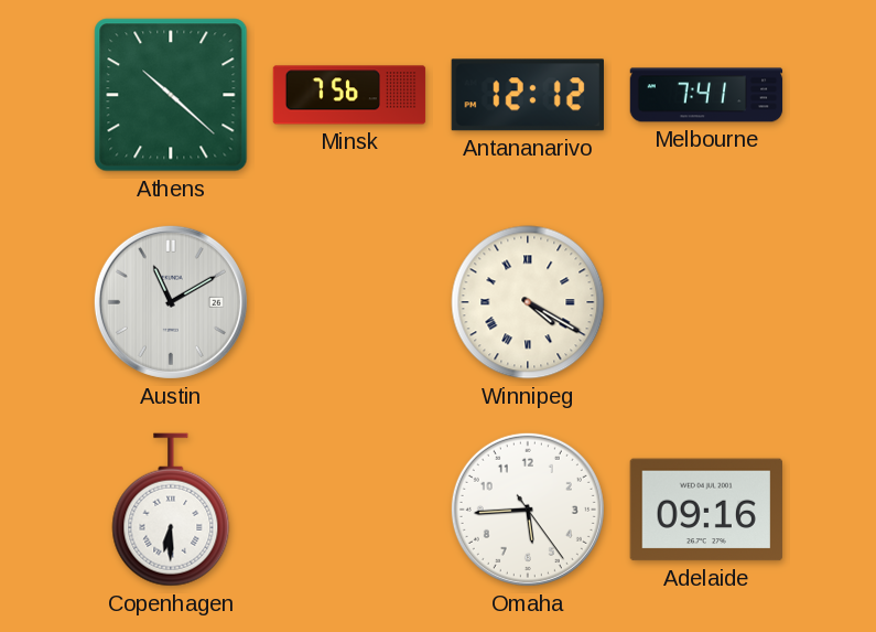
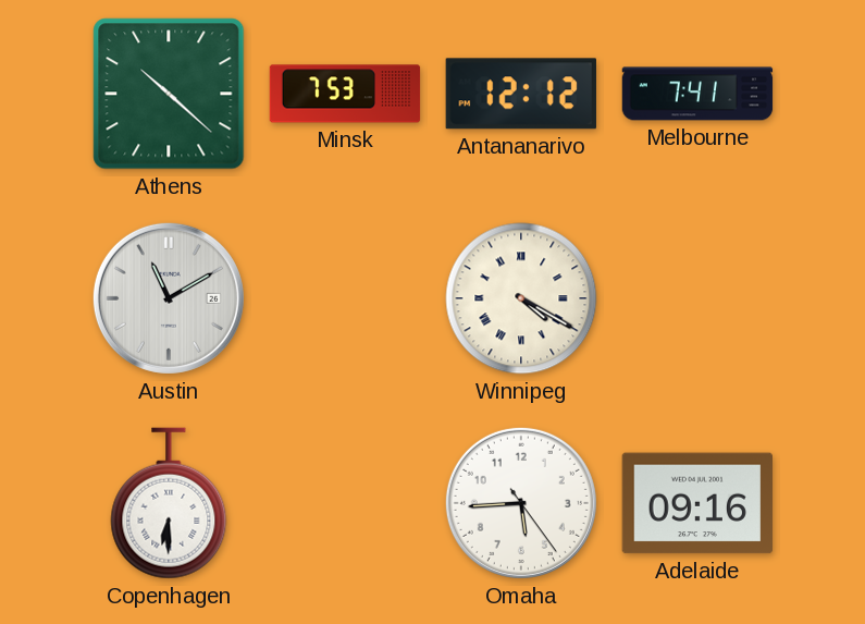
Minsk: 7:56 -> 7:53
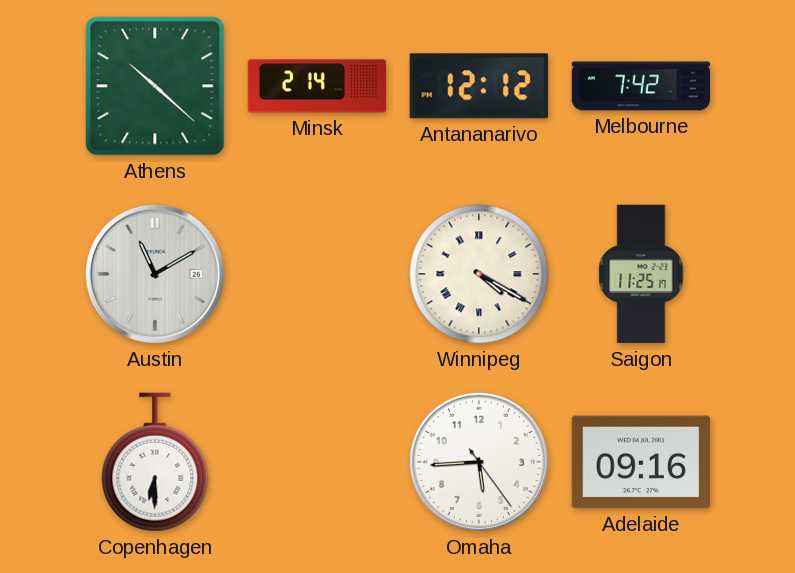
Minsk: 7:53 -> 2:14
Melbourne: 7:41 -> 7:42
Saigon: none -> 11:25
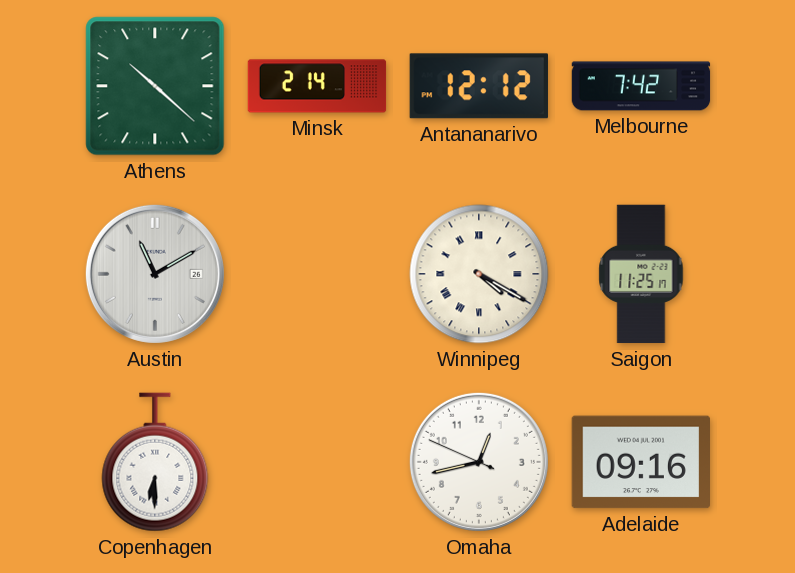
Omaha: 5:44 -> 12:42
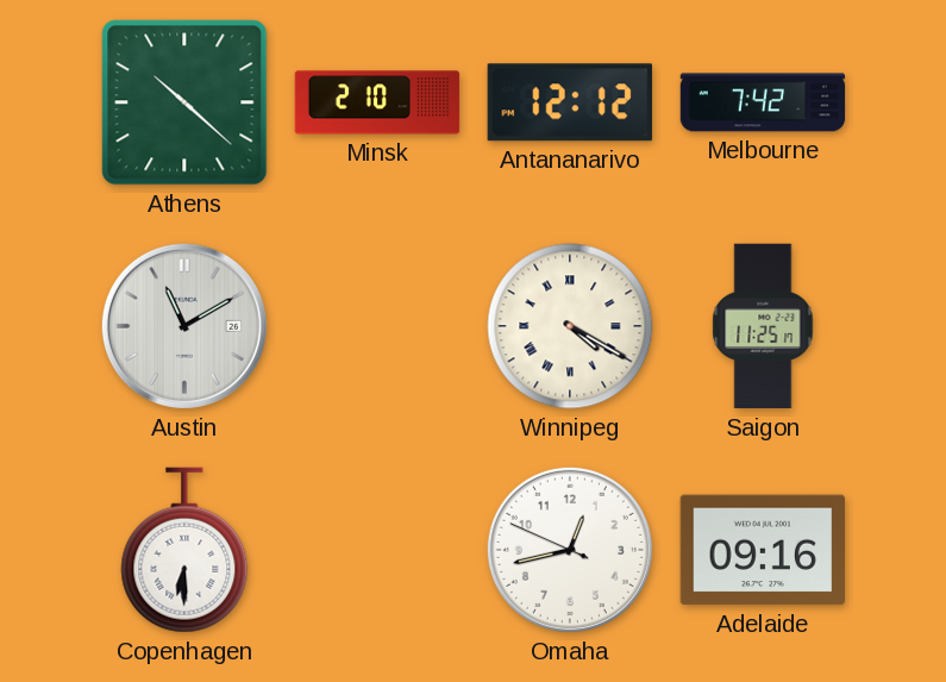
Minsk: 2:14 -> 2:10
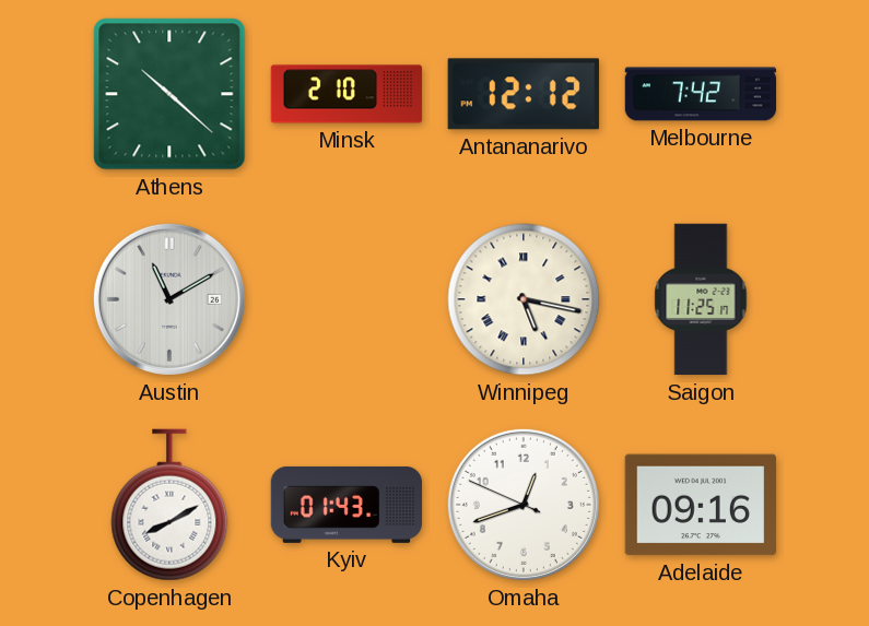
Winnipeg: 4:20 -> 5:17
Copenhagen: 6:30 -> 8:10
Kyiv: none -> 01:43
Omaha: 12:42 -> 12:41
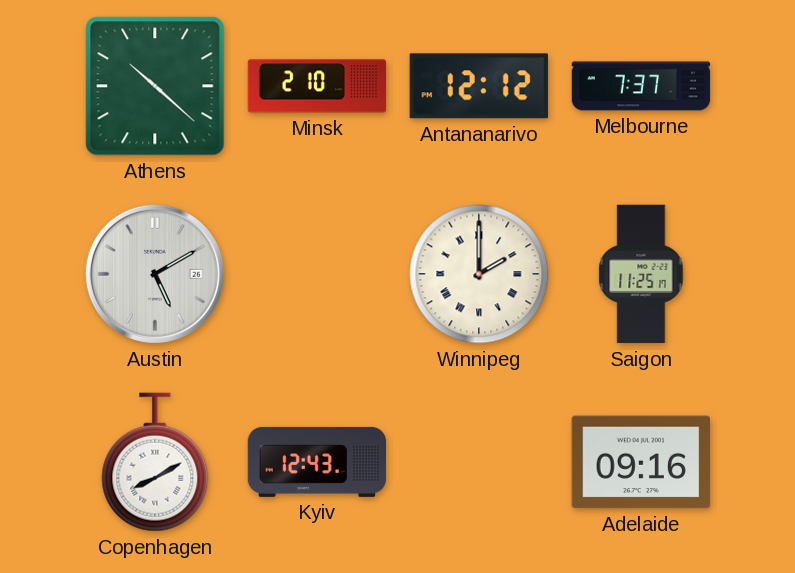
Melbourne: 7:42 -> 7:37
Austin: 11:10 -> 5:10
Winnipeg: 5:17 -> 2:00
Kyiv: 01:43 -> 12:43
Omaha: 12:41 -> none
